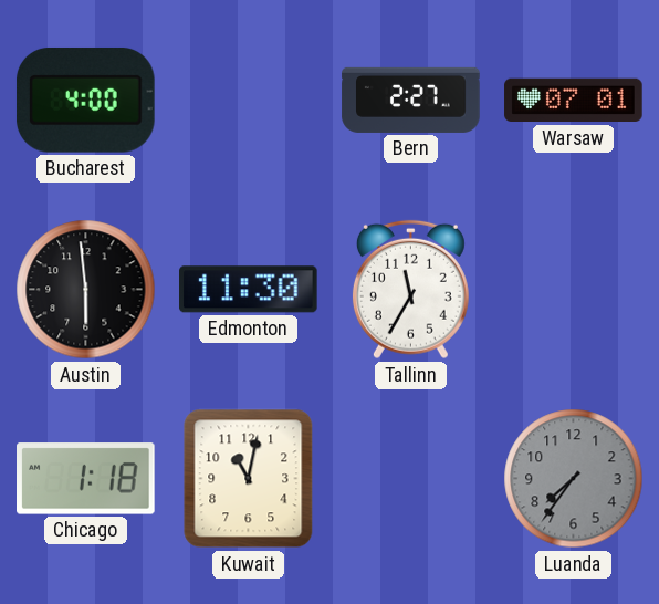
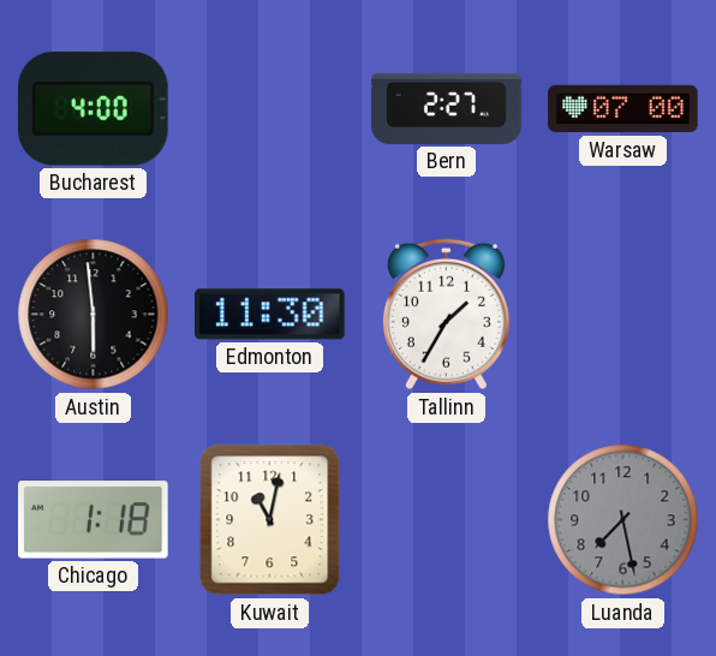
Warsaw: 07:01 -> 07:00
Tallinn: 11:35 -> 1:35
Luanda: 7:36 -> 7:28
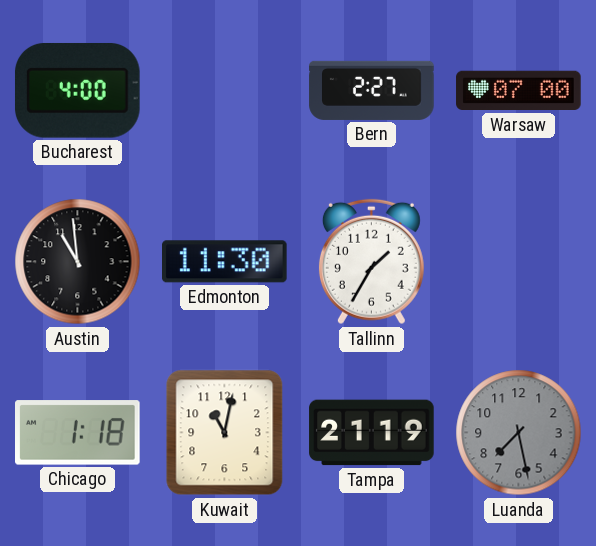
Austin: 5:59 -> 10:59
Tampa: none -> 21:19
